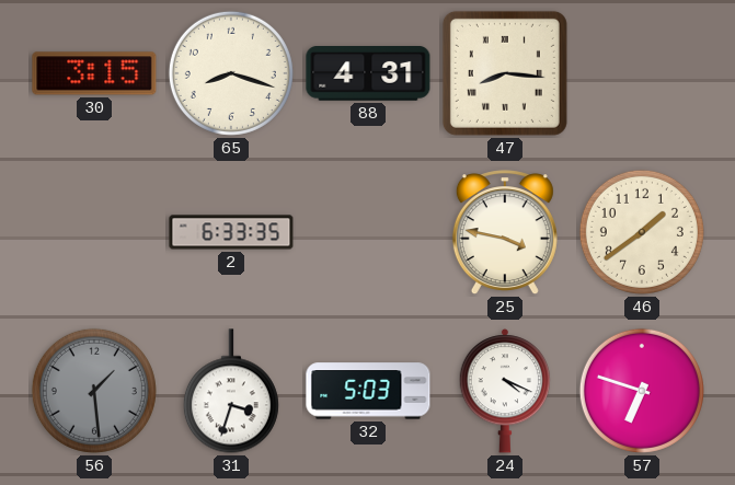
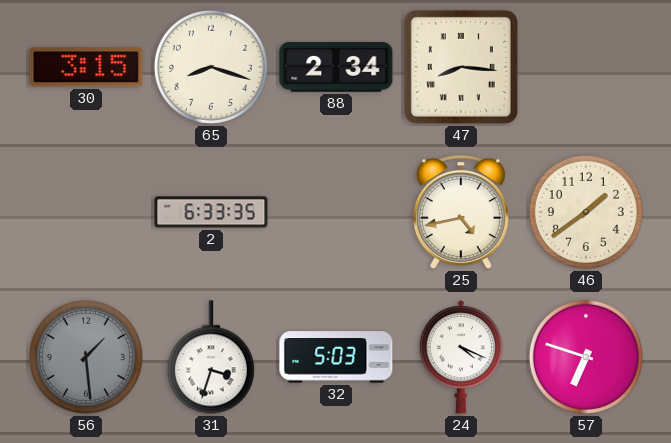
88: 4:31 -> 2:34
25: 3:47 -> 4:43
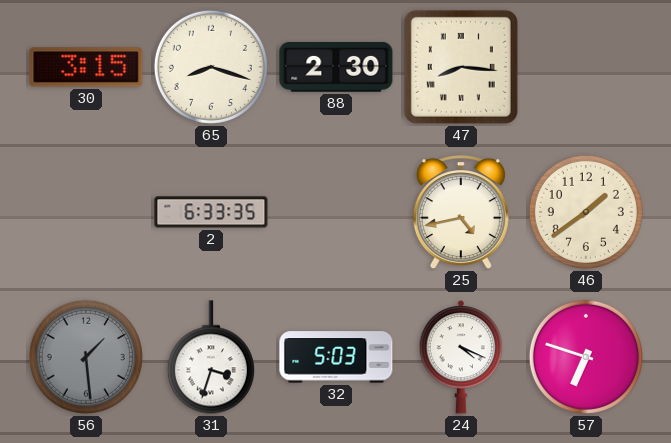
88: 2:34 -> 2:30
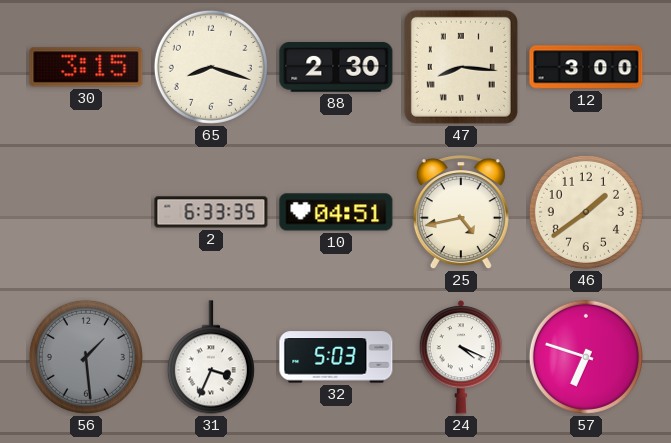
12: none -> 3:00
10: none -> 04:51
31: 3:33 -> 3:34
